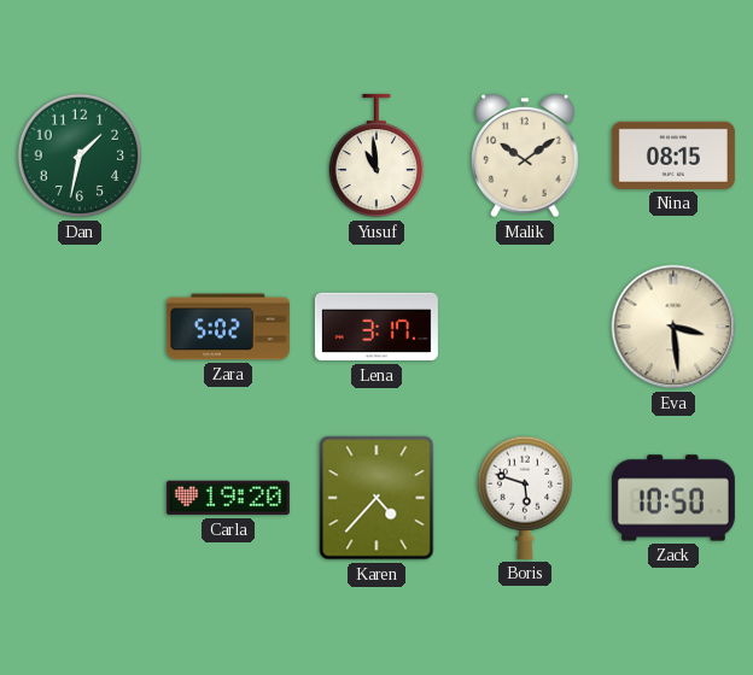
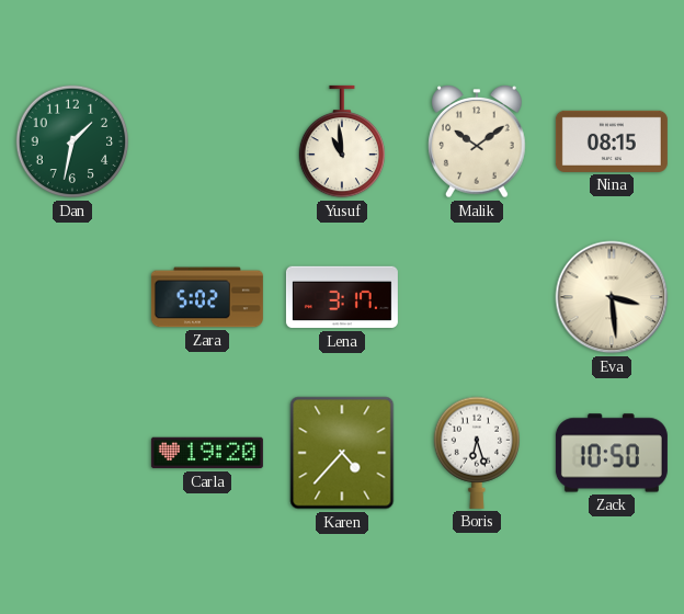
Boris: 5:48 -> 6:27
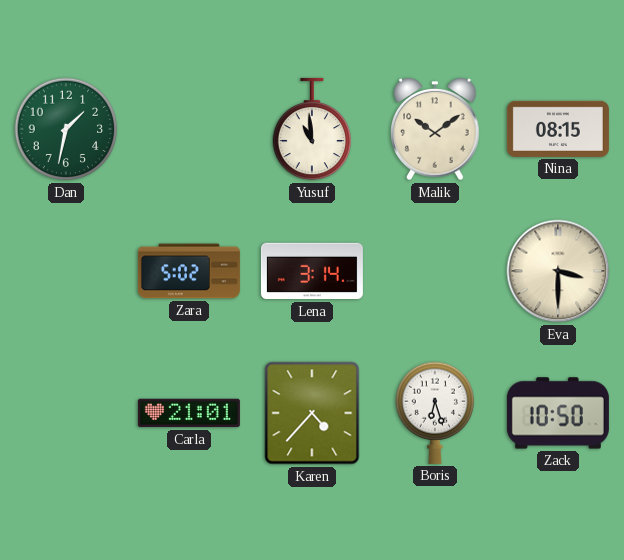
Lena: 3:17 -> 3:14
Eva: 3:29 -> 3:30
Carla: 19:20 -> 21:01
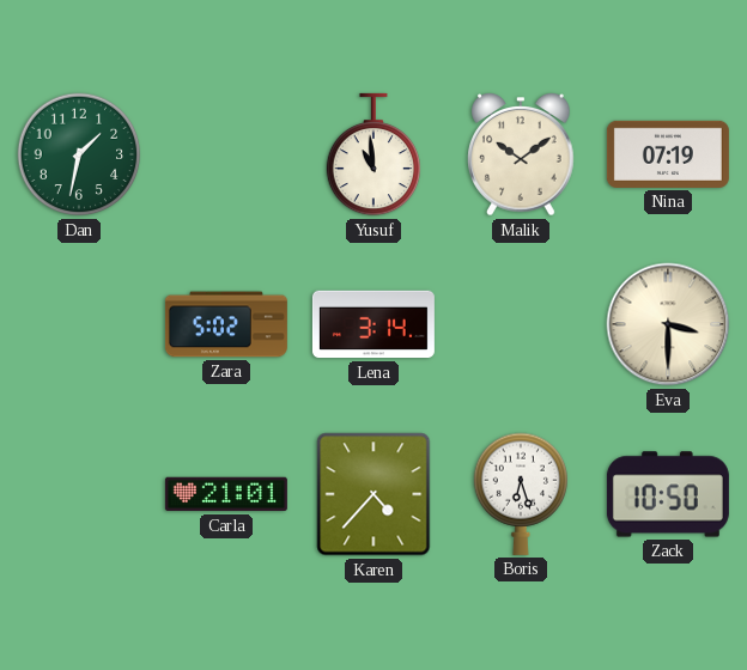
Nina: 08:15 -> 07:19
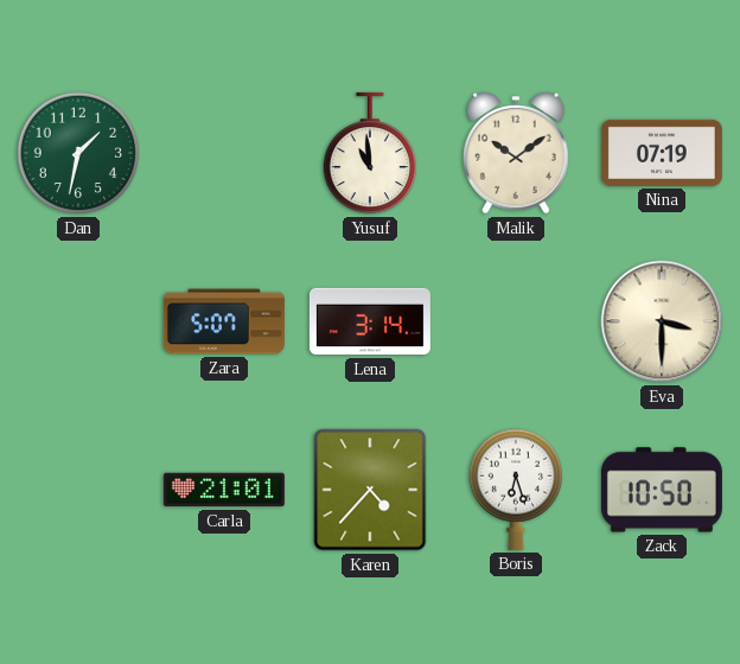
Zara: 5:02 -> 5:07
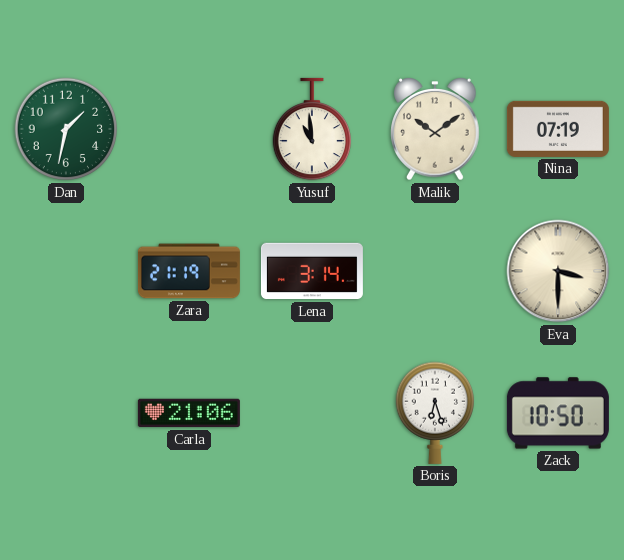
Zara: 5:07 -> 21:19
Carla: 21:01 -> 21:06
Karen: 4:37 -> none
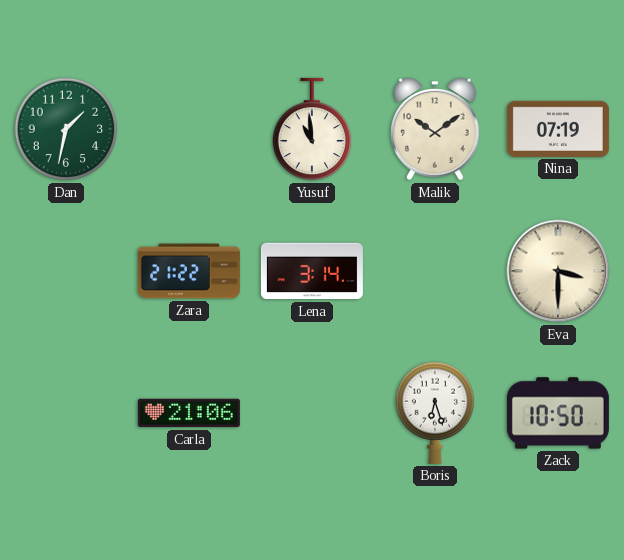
Zara: 21:19 -> 21:22
